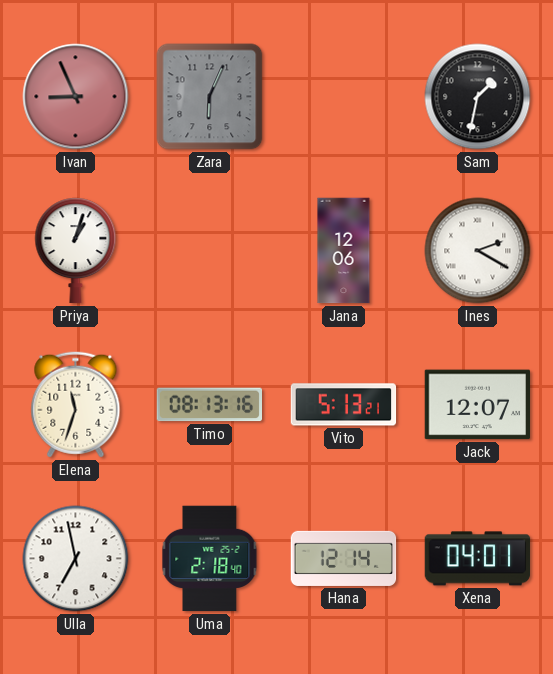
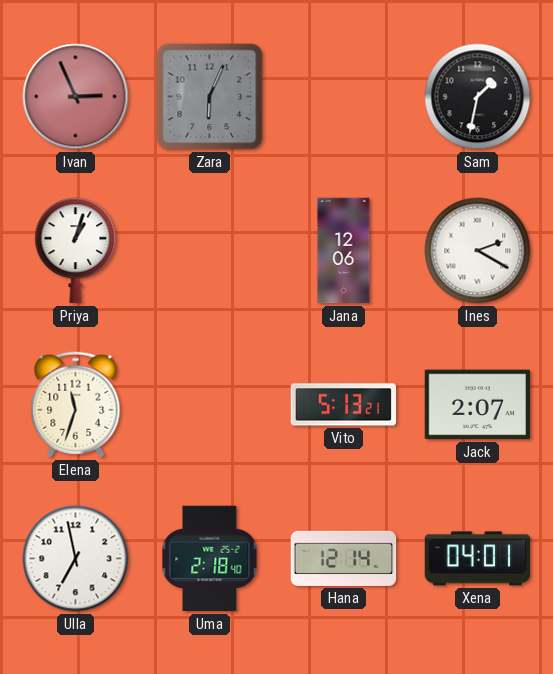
Ivan: 8:56 -> 2:56
Timo: 08:13 -> none
Jack: 12:07 -> 2:07
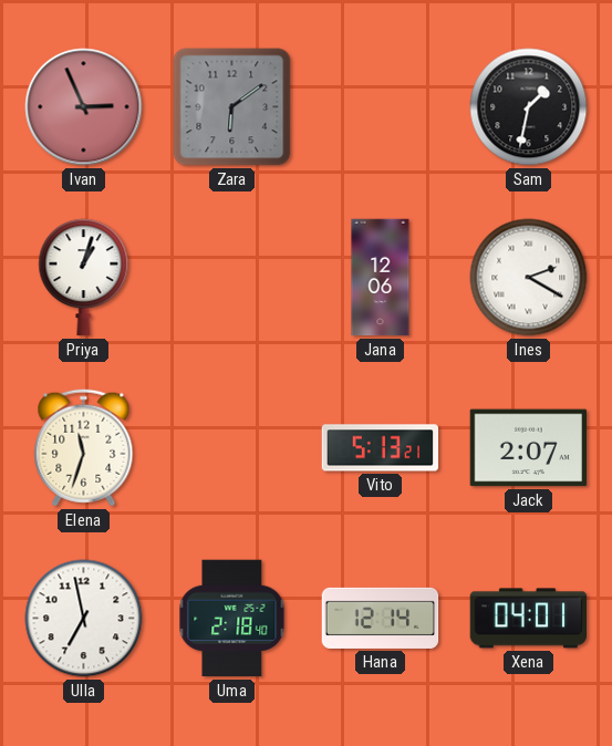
Zara: 6:04 -> 6:09
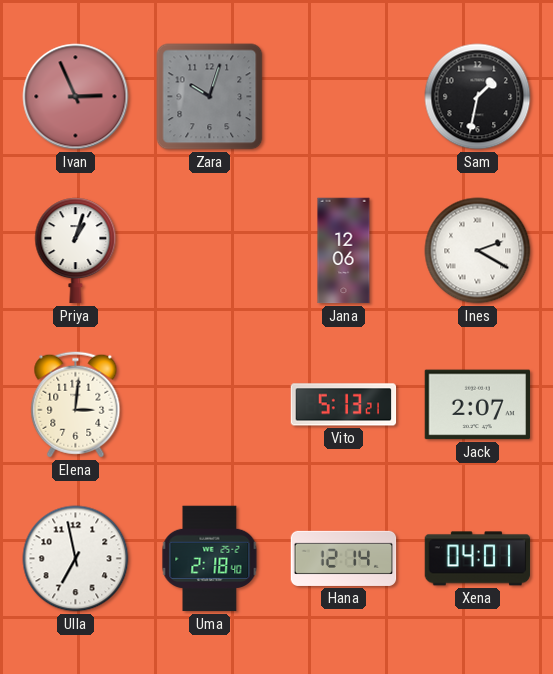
Zara: 6:09 -> 10:03
Elena: 11:33 -> 3:01
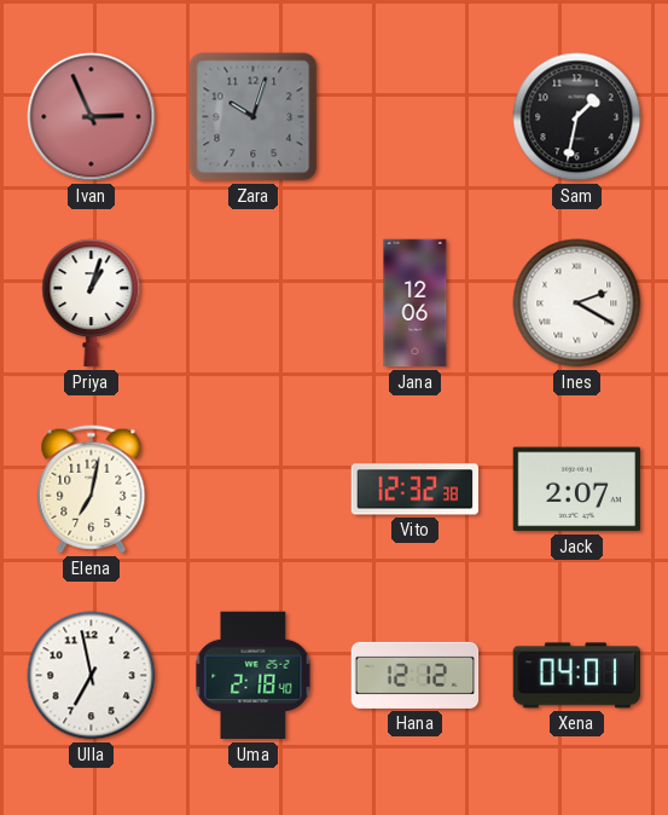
Elena: 3:01 -> 7:02
Vito: 5:13 -> 12:32
Hana: 12:14 -> 12:12
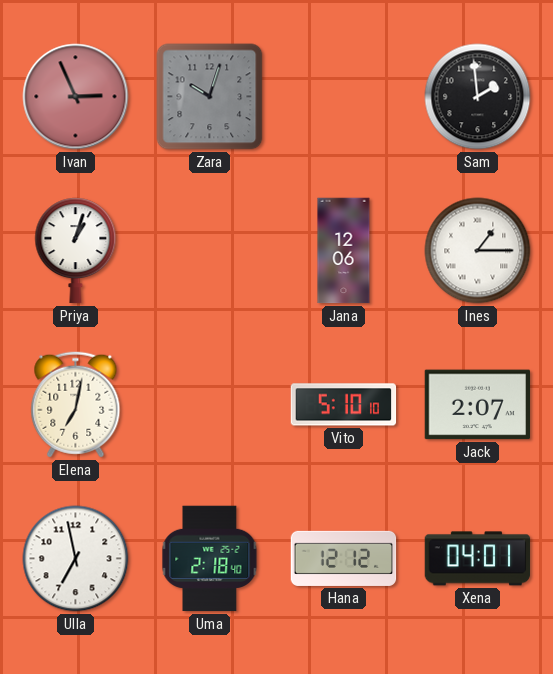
Sam: 1:32 -> 1:59
Ines: 2:20 -> 1:15
Vito: 12:32 -> 5:10
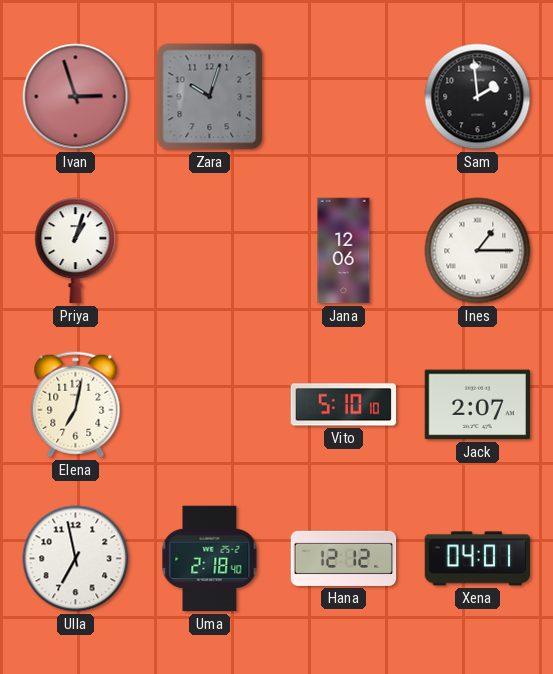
Ivan: 2:56 -> 2:57
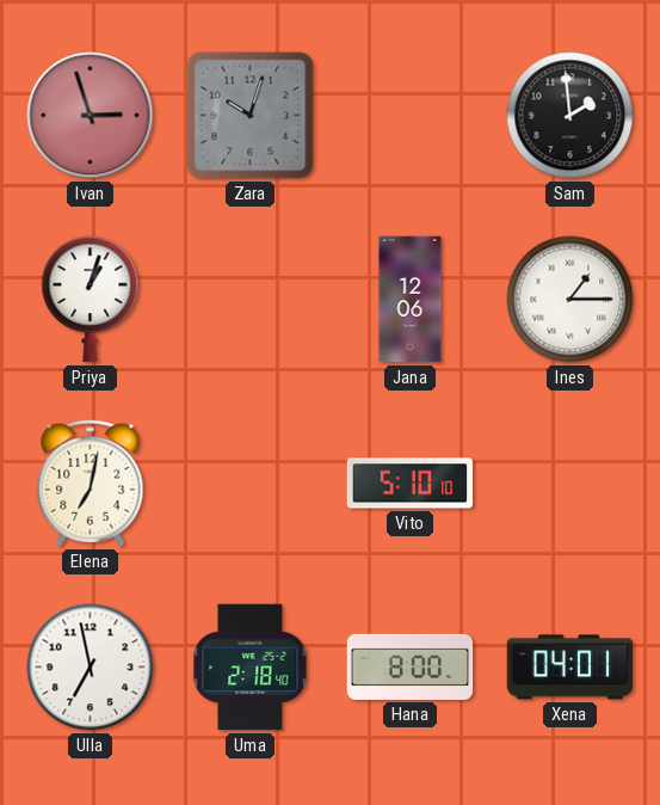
Jack: 2:07 -> none
Hana: 12:12 -> 8:00
